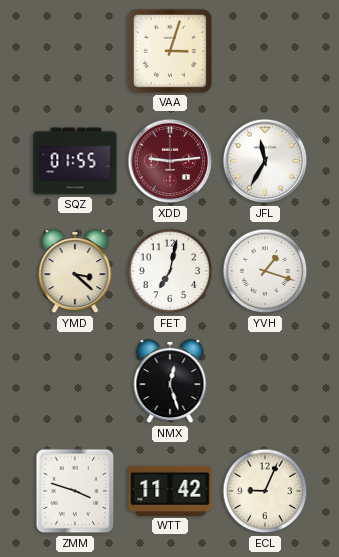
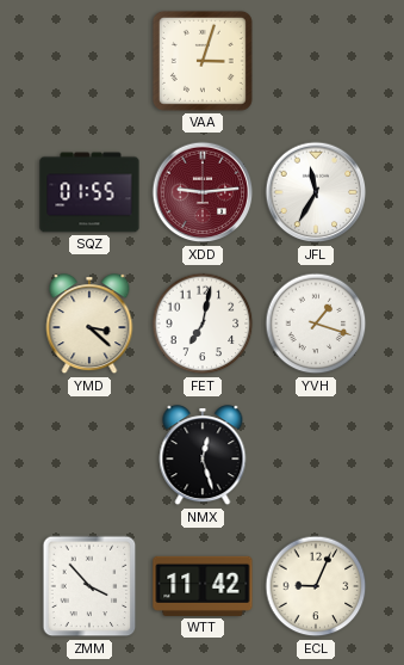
ZMM: 3:48 -> 3:53
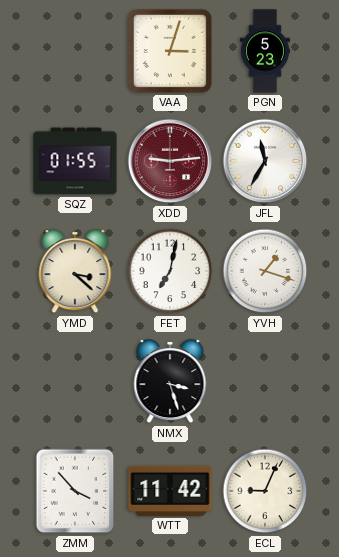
PGN: none -> 5:23
NMX: 12:27 -> 3:27
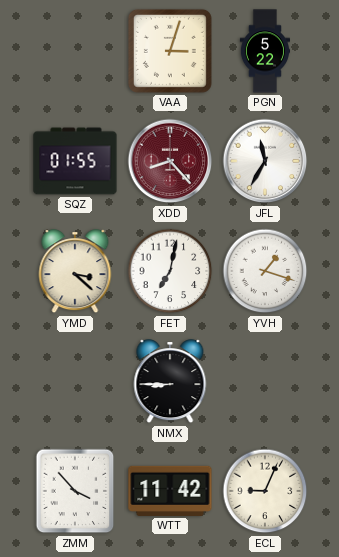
PGN: 5:23 -> 5:22
XDD: 9:14 -> 8:23
NMX: 3:27 -> 8:45
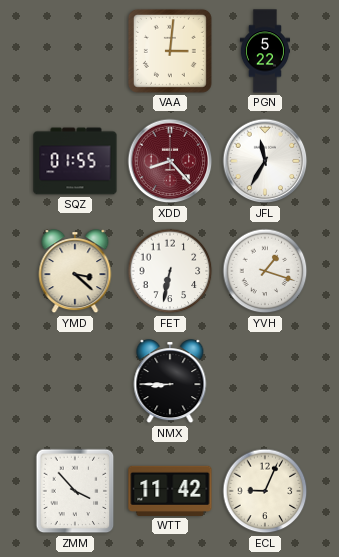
VAA: 3:03 -> 3:01
FET: 7:02 -> 6:32
